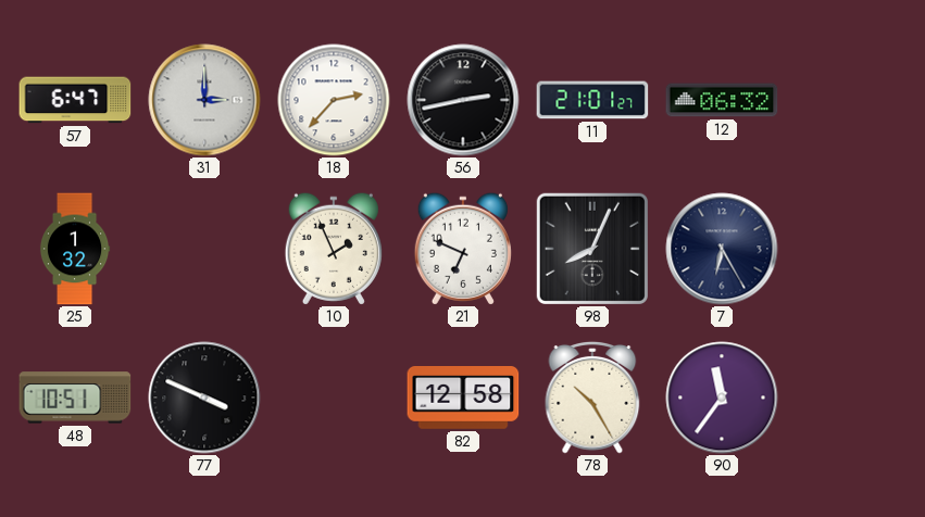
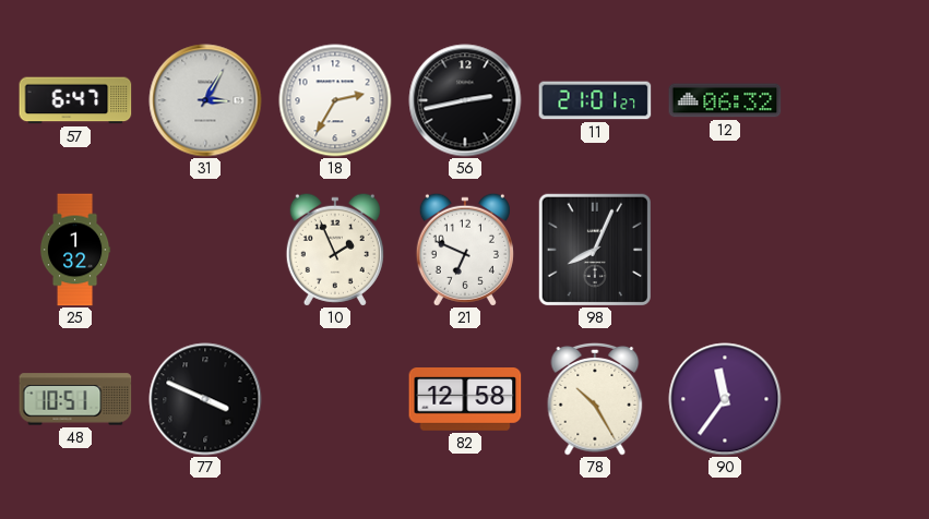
31: 3:00 -> 3:05
18: 2:37 -> 2:35
7: 6:25 -> none
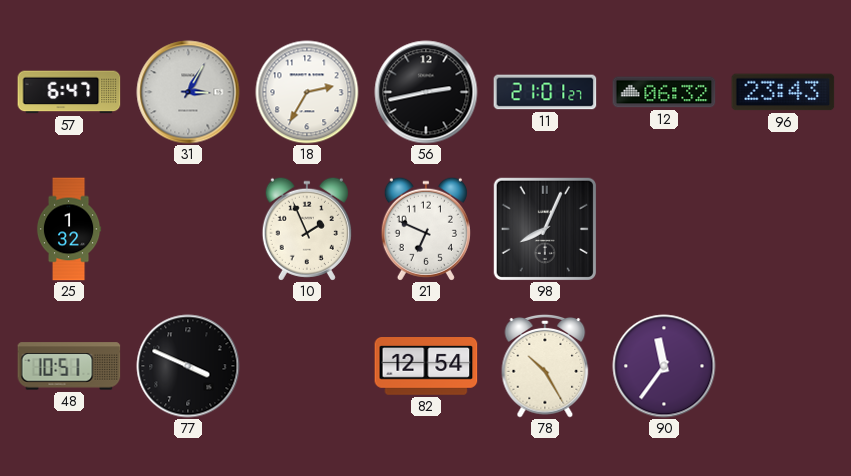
96: none -> 23:43
82: 12:58 -> 12:54
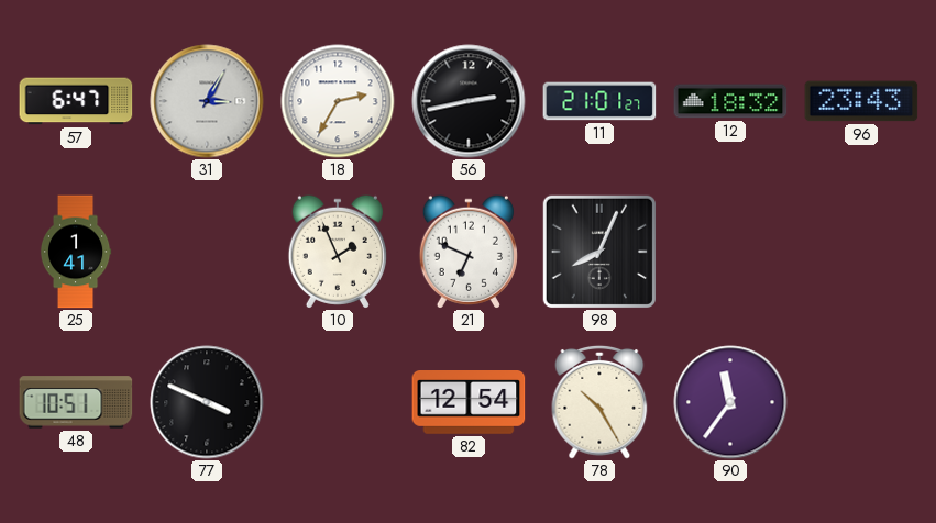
12: 06:32 -> 18:32
25: 1:32 -> 1:41
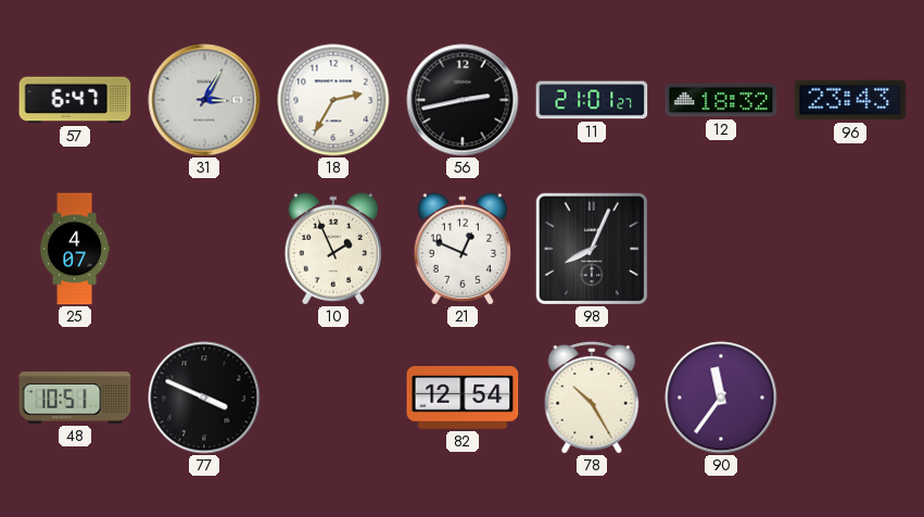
25: 1:41 -> 4:07
21: 6:49 -> 12:49
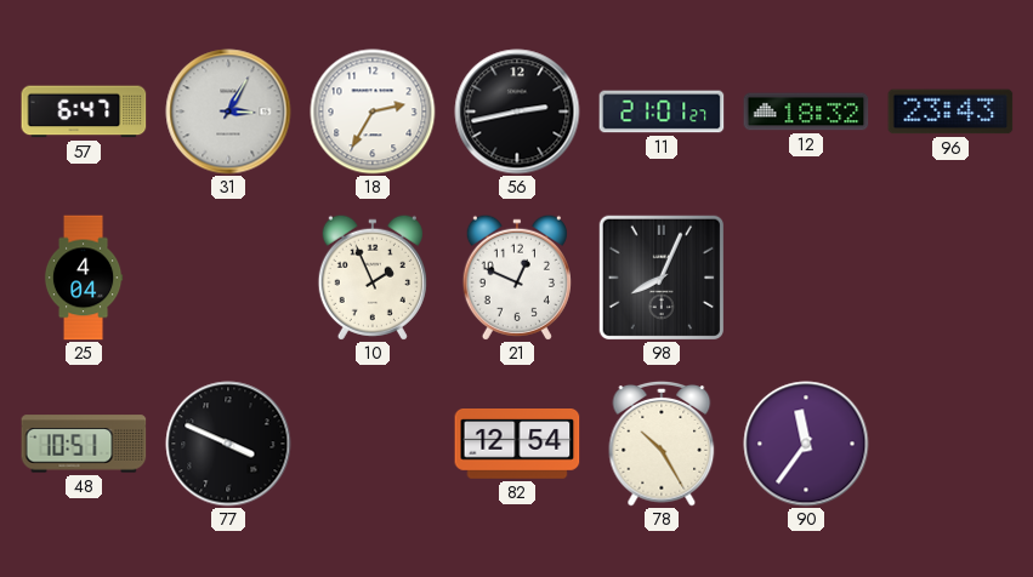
25: 4:07 -> 4:04
